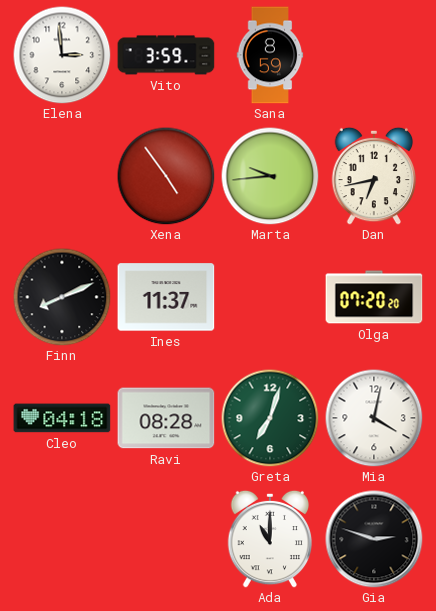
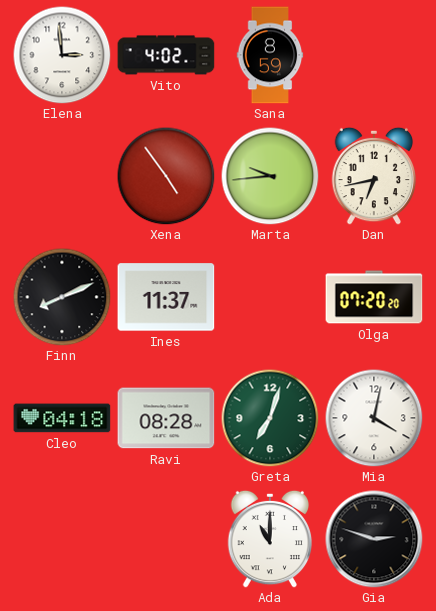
Vito: 3:59 -> 4:02
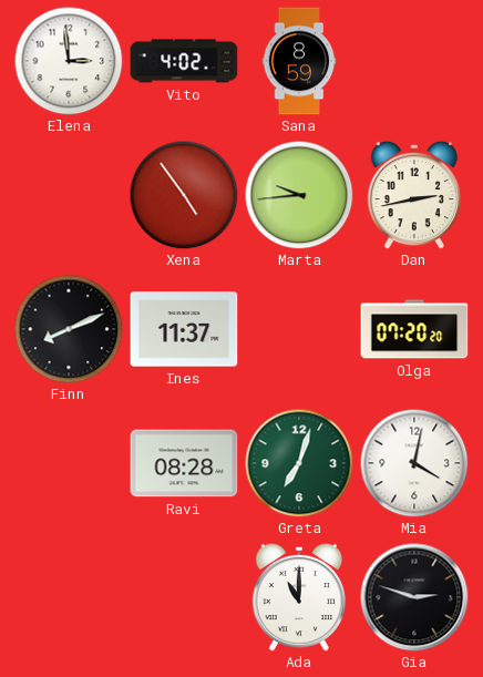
Dan: 6:43 -> 2:43
Cleo: 04:18 -> none
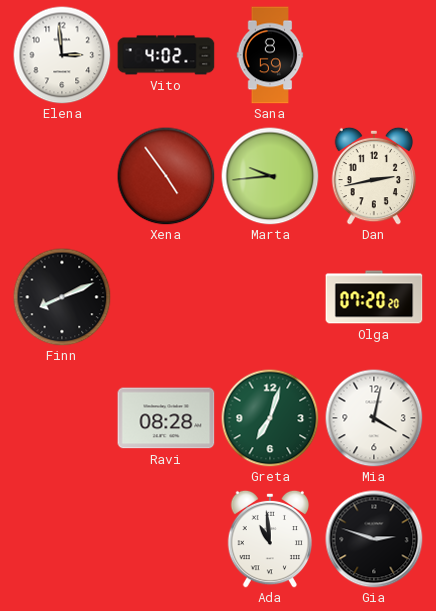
Ines: 11:37 -> none
Ada: 11:00 -> 10:59
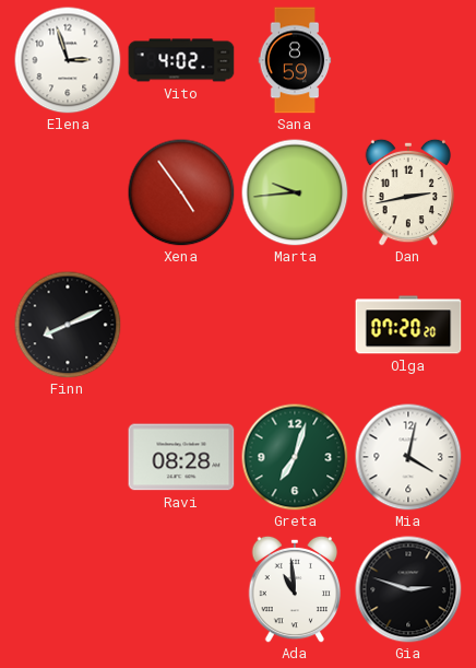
Elena: 2:59 -> 2:57
